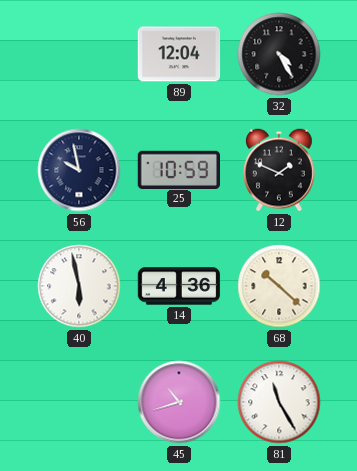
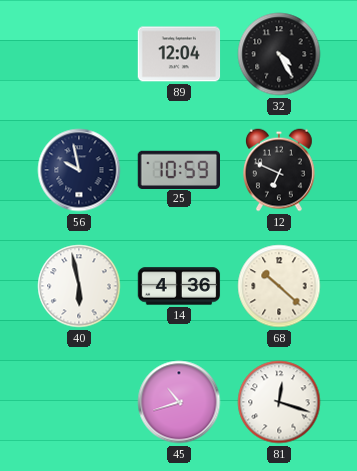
12: 1:49 -> 6:49
81: 11:25 -> 12:18
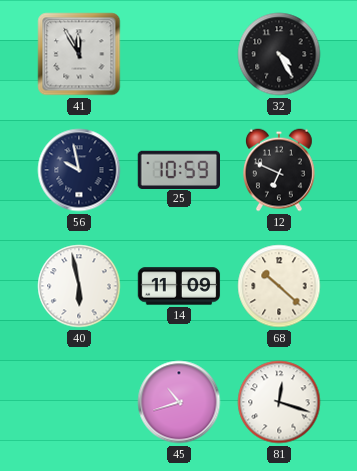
41: none -> 11:55
89: 12:04 -> none
14: 4:36 -> 11:09
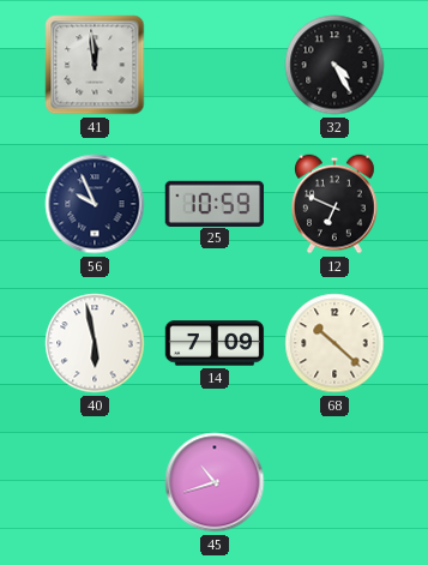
41: 11:55 -> 11:59
56: 9:58 -> 9:56
14: 11:09 -> 7:09
81: 12:18 -> none
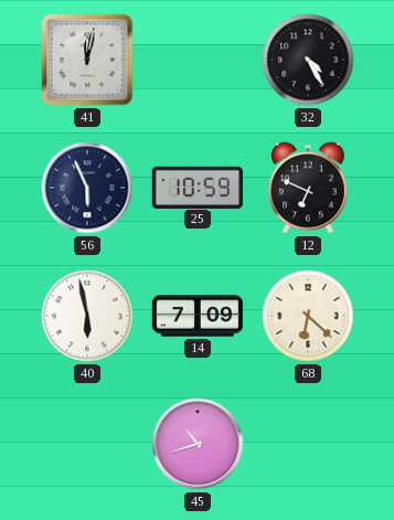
41: 11:59 -> 12:02
56: 9:56 -> 5:56
68: 10:22 -> 6:22
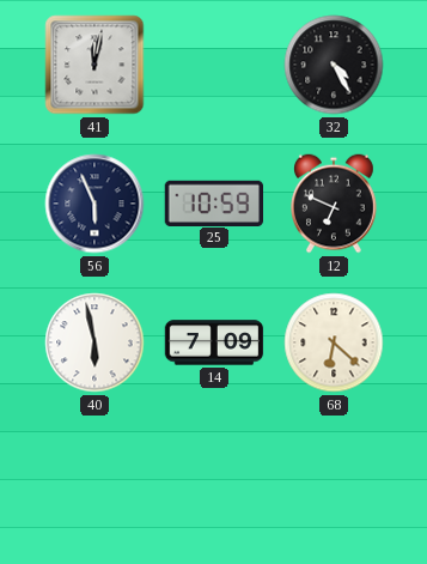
45: 10:42 -> none
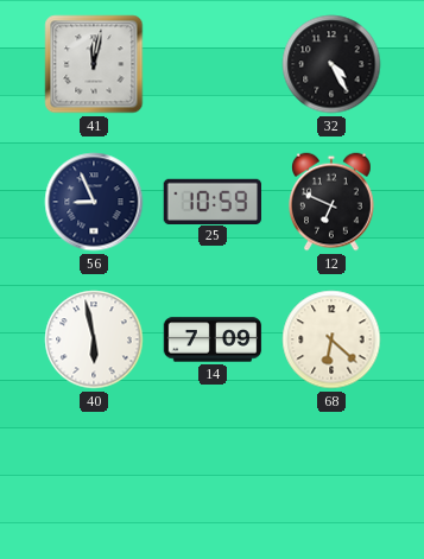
56: 5:56 -> 8:56
